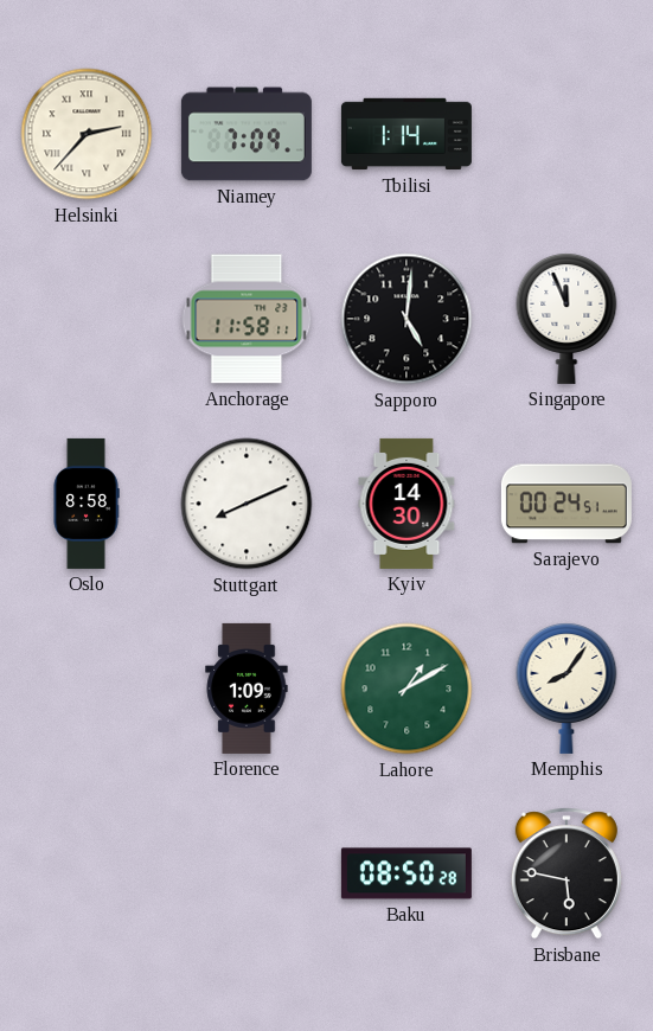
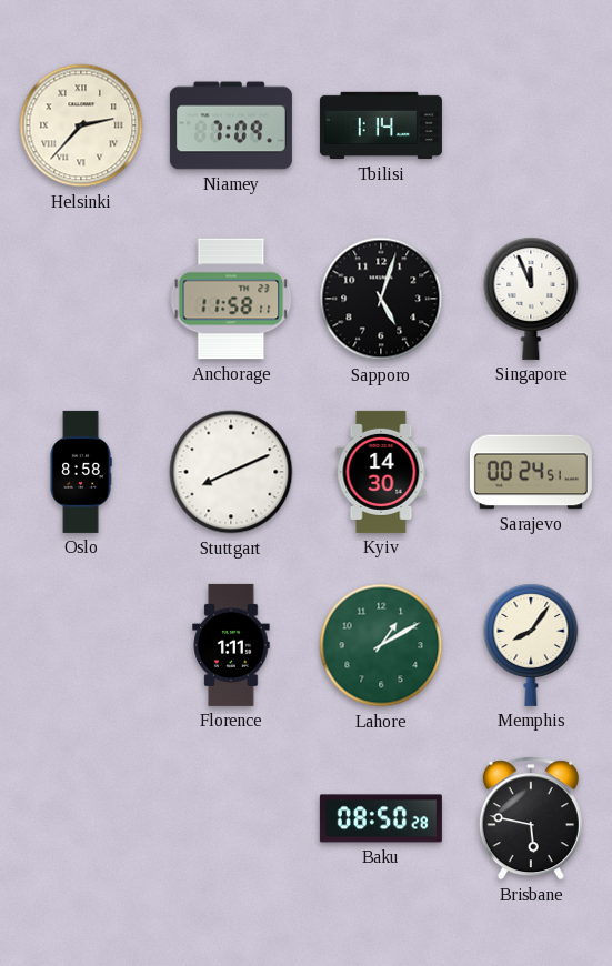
Sapporo: 5:01 -> 5:03
Florence: 1:09 -> 1:11
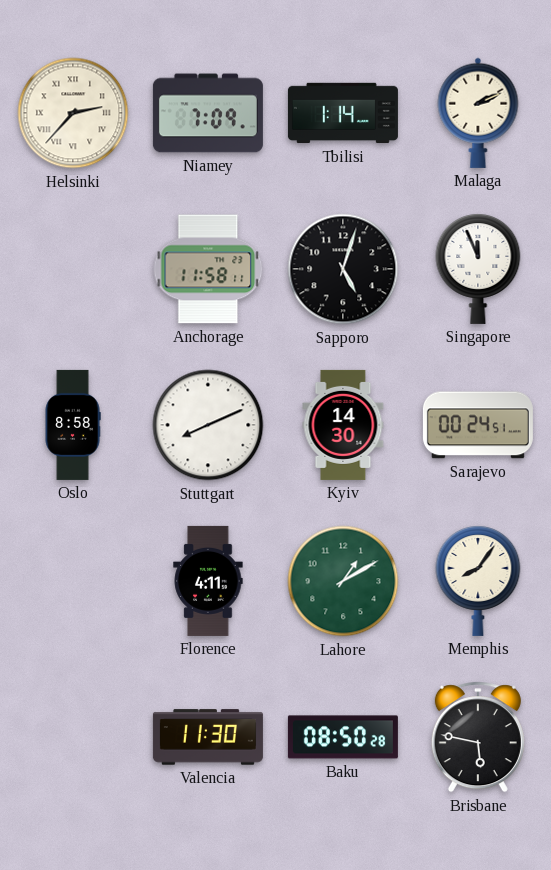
Malaga: none -> 2:11
Florence: 1:11 -> 4:11
Valencia: none -> 11:30
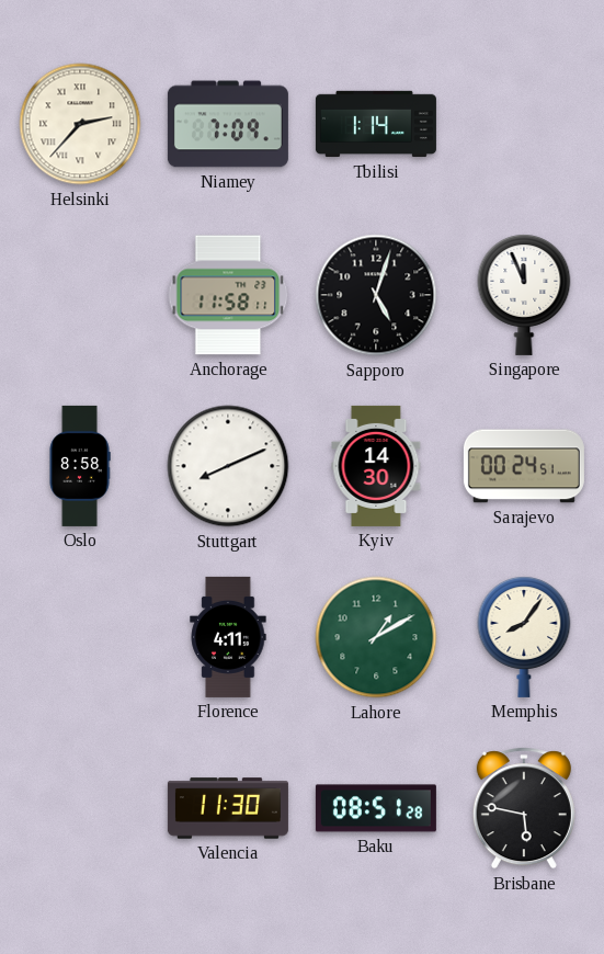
Malaga: 2:11 -> none
Baku: 08:50 -> 08:51
